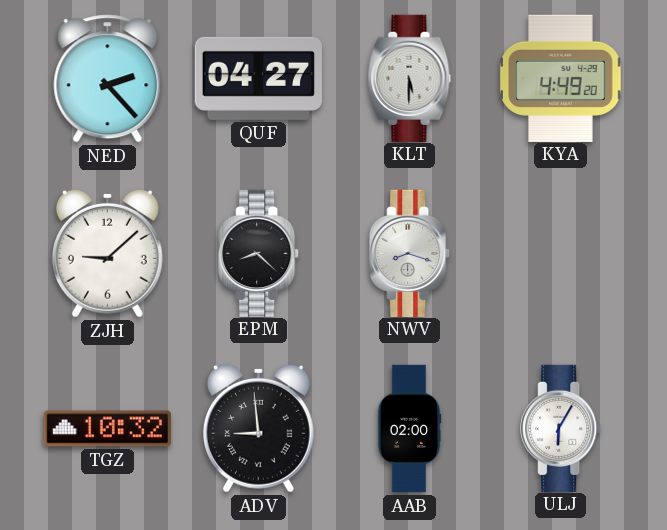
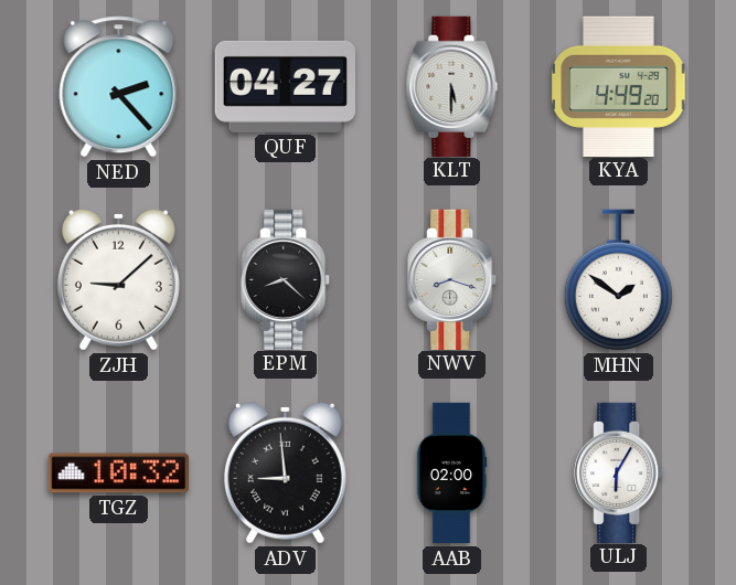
MHN: none -> 1:51
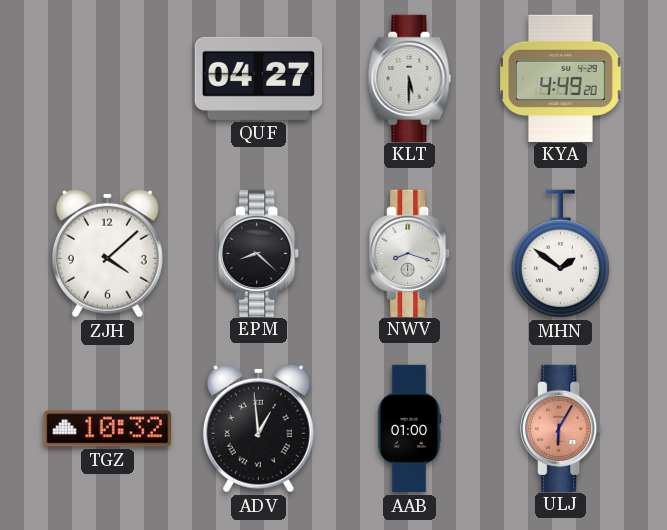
NED: 2:23 -> none
ZJH: 9:08 -> 4:08
ADV: 8:59 -> 12:59
AAB: 02:00 -> 01:00
ULJ dial: white -> salmon
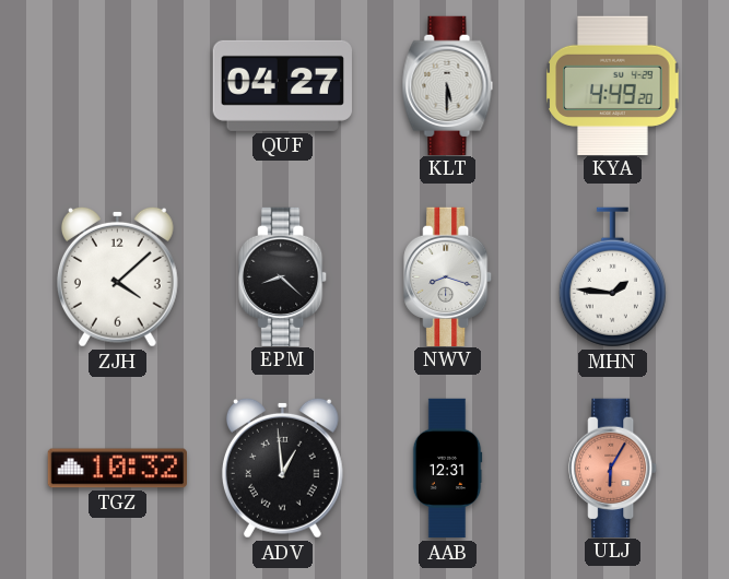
MHN: 1:51 -> 1:46
AAB: 01:00 -> 12:31
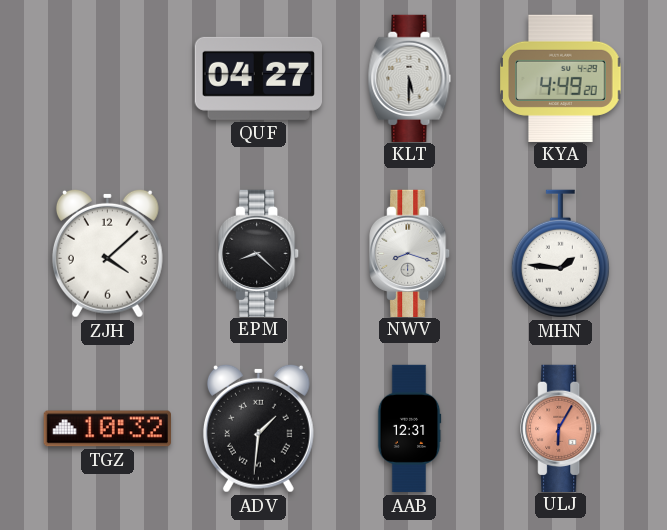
ADV: 12:59 -> 1:31
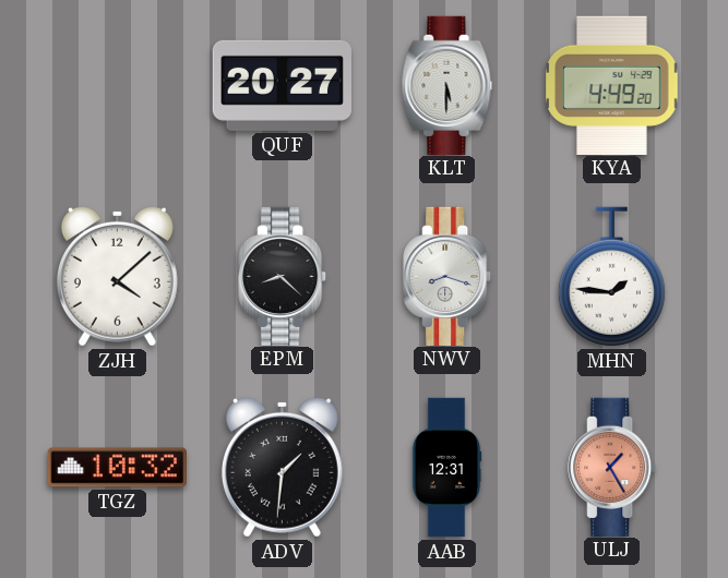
QUF: 04:27 -> 20:27
ULJ: 6:05 -> 1:25
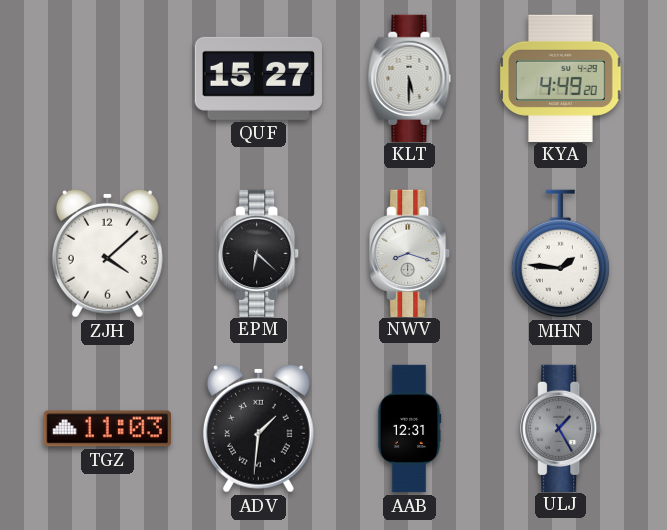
QUF: 20:27 -> 15:27
EPM: 8:22 -> 6:22
TGZ: 10:32 -> 11:03
ULJ dial: salmon -> grey
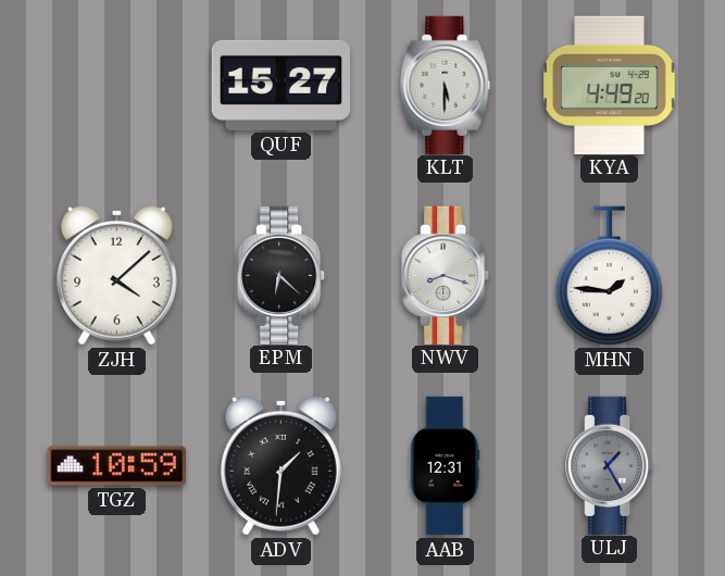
TGZ: 11:03 -> 10:59
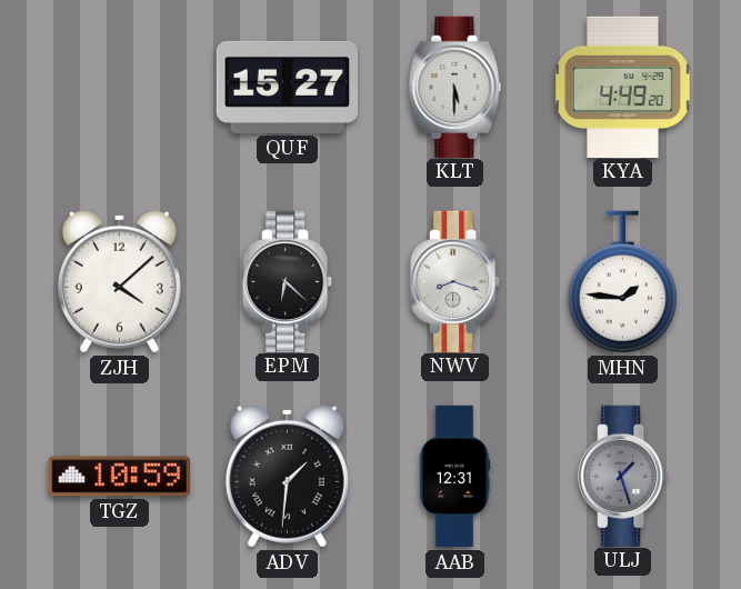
ULJ: 1:25 -> 1:27
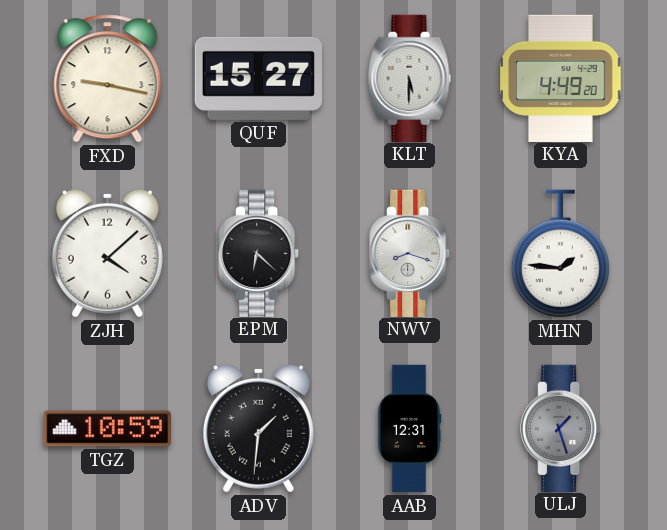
FXD: none -> 9:17
